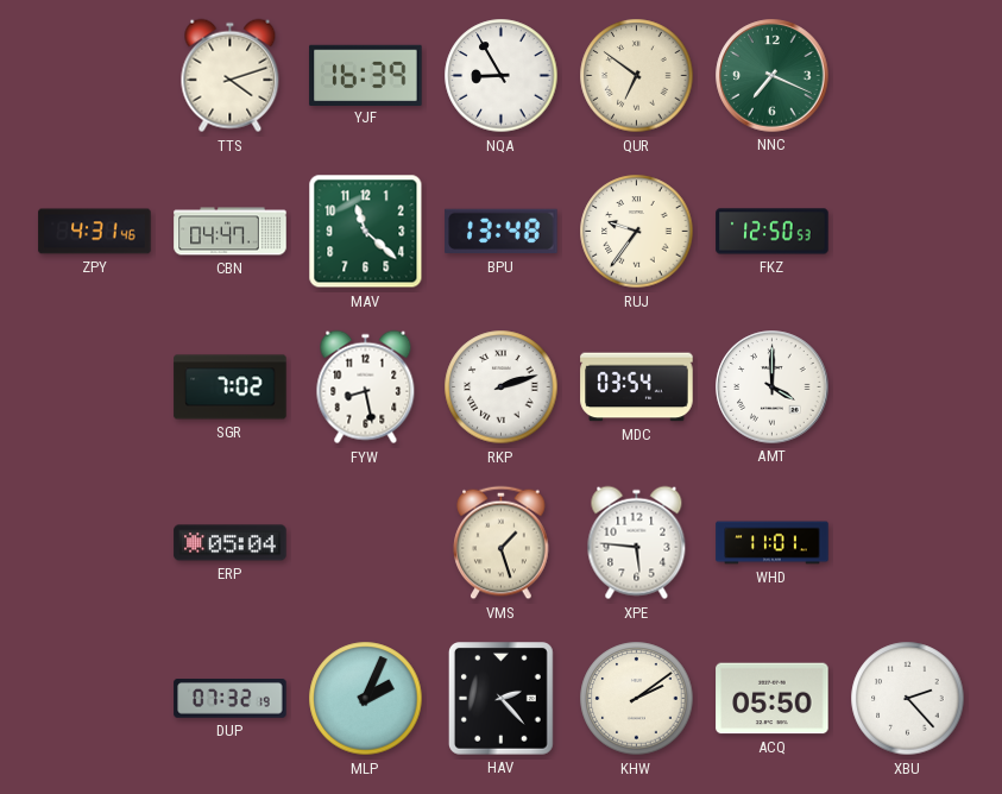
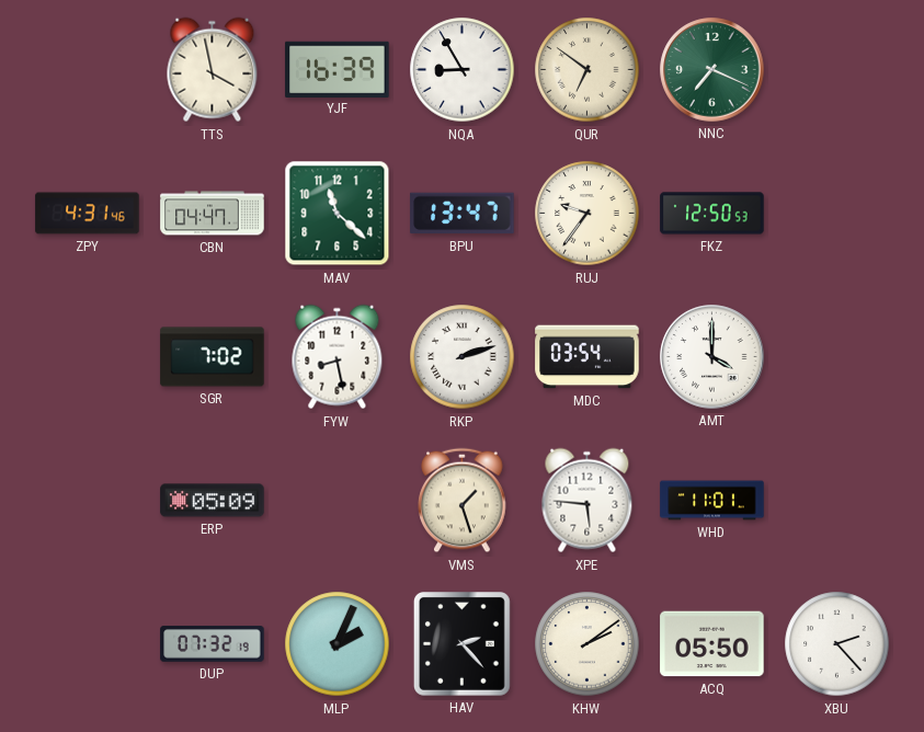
TTS: 4:12 -> 3:58
BPU: 13:48 -> 13:47
ERP: 05:04 -> 05:09
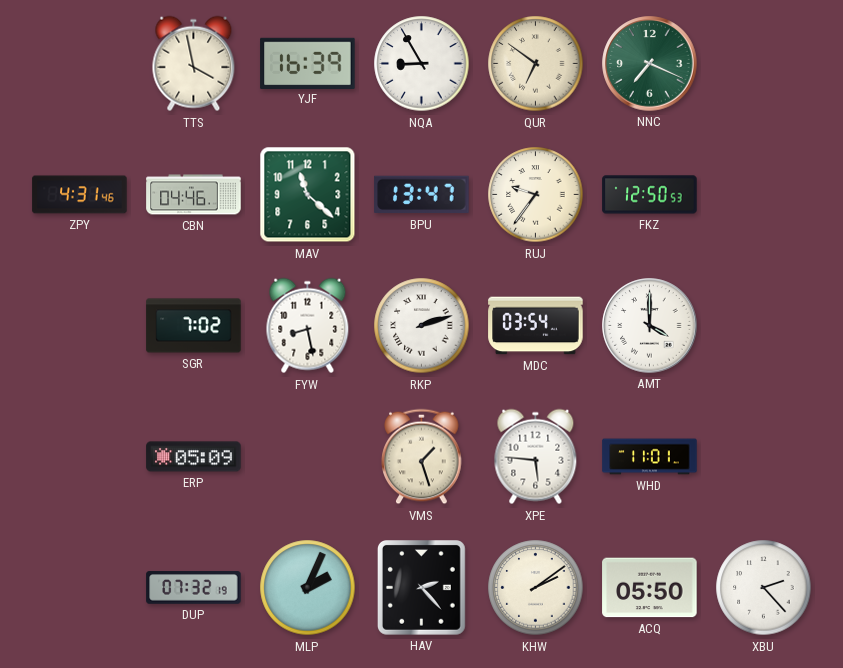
CBN: 04:47 -> 04:46
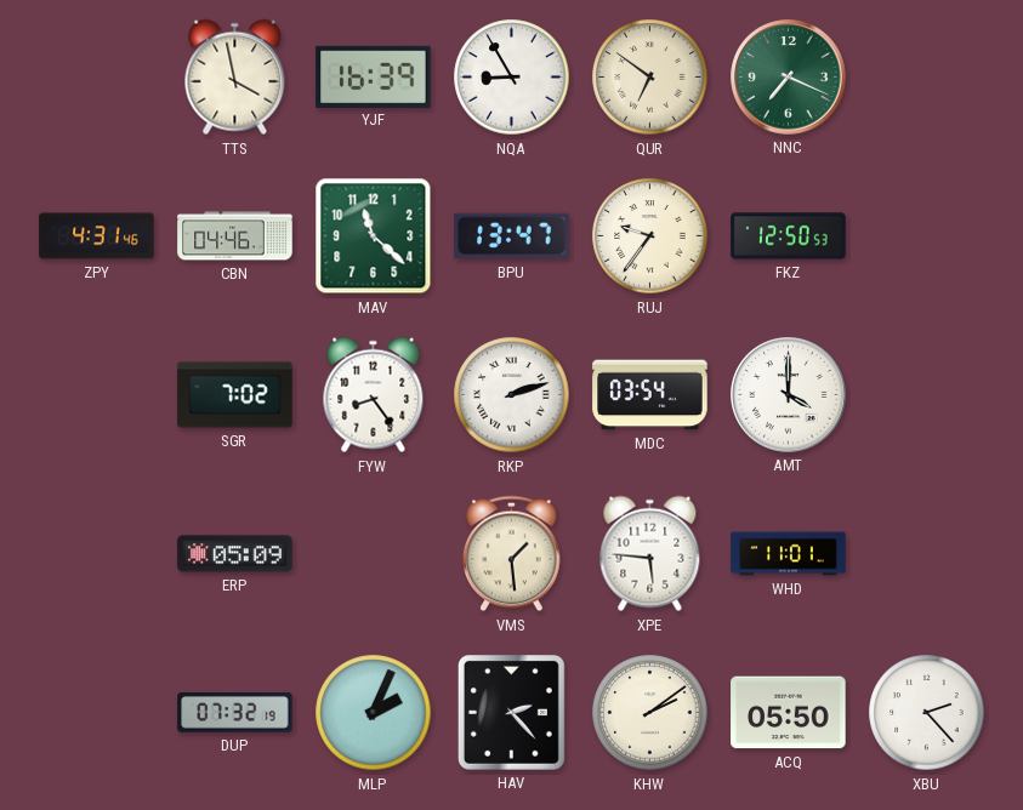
FYW: 8:28 -> 8:24
VMS: 1:27 -> 1:29
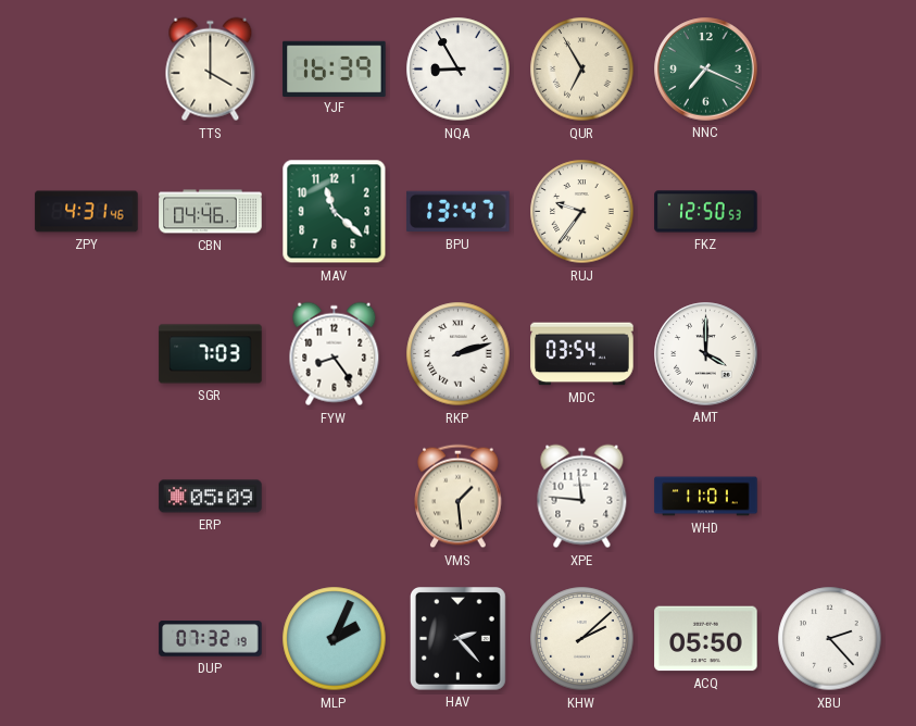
TTS: 3:58 -> 4:00
QUR: 6:51 -> 6:55
SGR: 7:02 -> 7:03
XPE: 5:46 -> 11:46
KHW: 2:09 -> 2:08
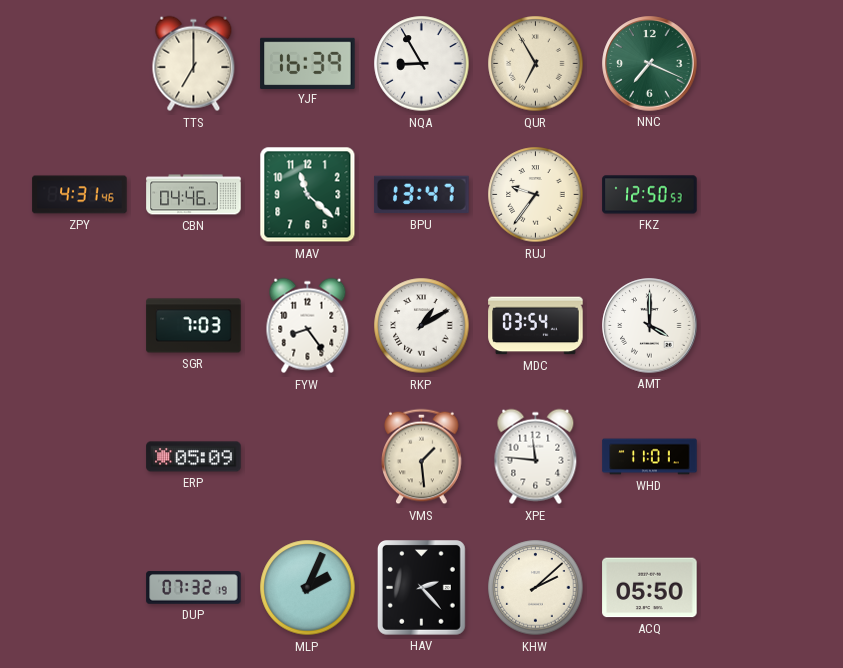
TTS: 4:00 -> 7:00
RKP: 2:12 -> 1:10
XBU: 2:23 -> none
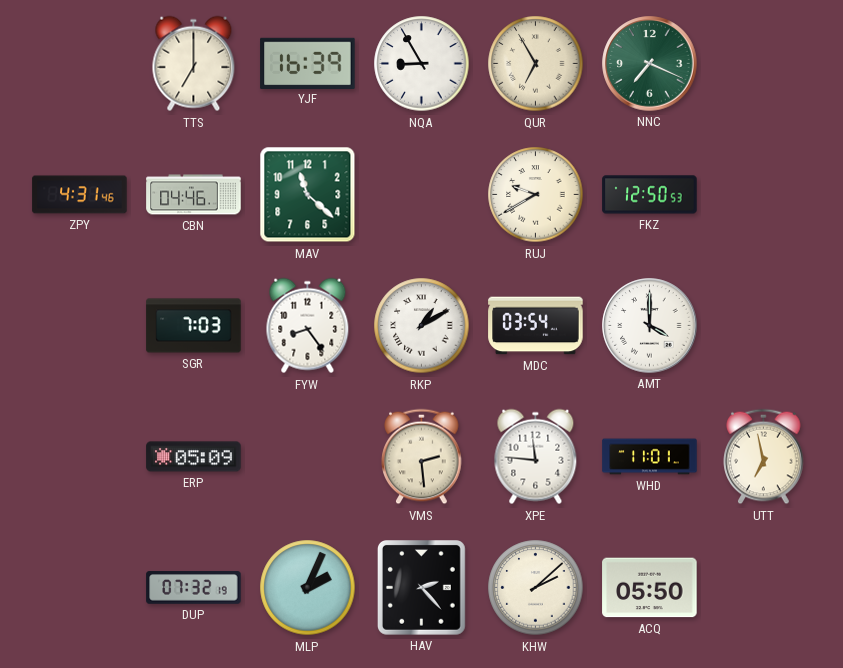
BPU: 13:47 -> none
RUJ: 9:36 -> 9:40
VMS: 1:29 -> 2:29
UTT: none -> 6:58
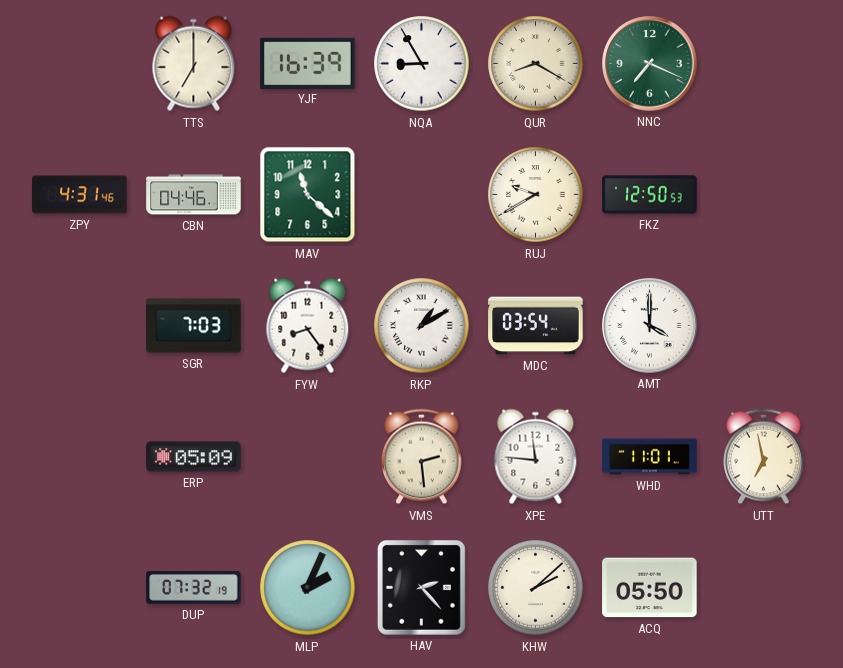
QUR: 6:55 -> 8:20
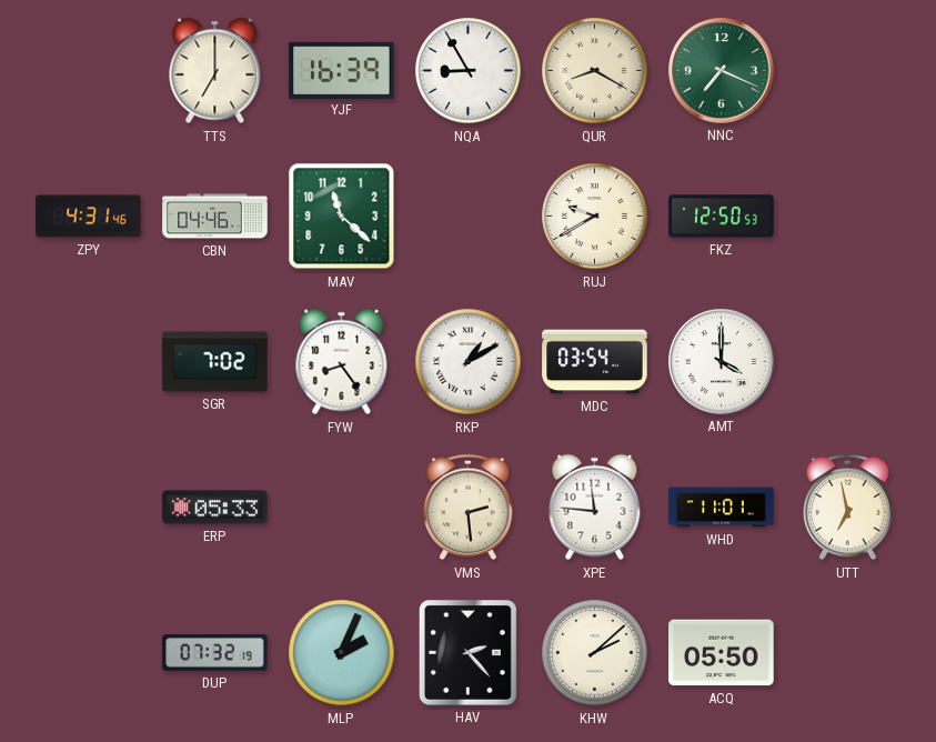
SGR: 7:03 -> 7:02
ERP: 05:09 -> 05:33
